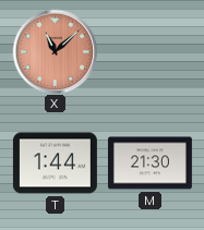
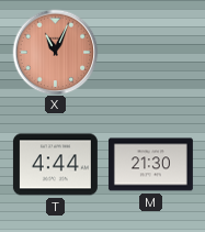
X: 11:08 -> 11:04
T: 1:44 -> 4:44
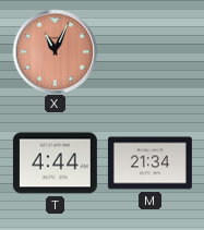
M: 21:30 -> 21:34
